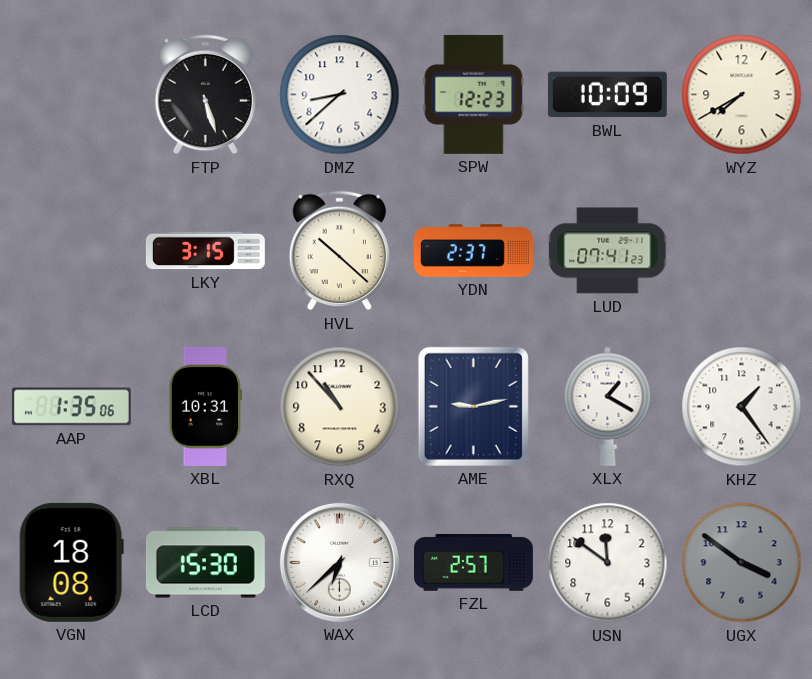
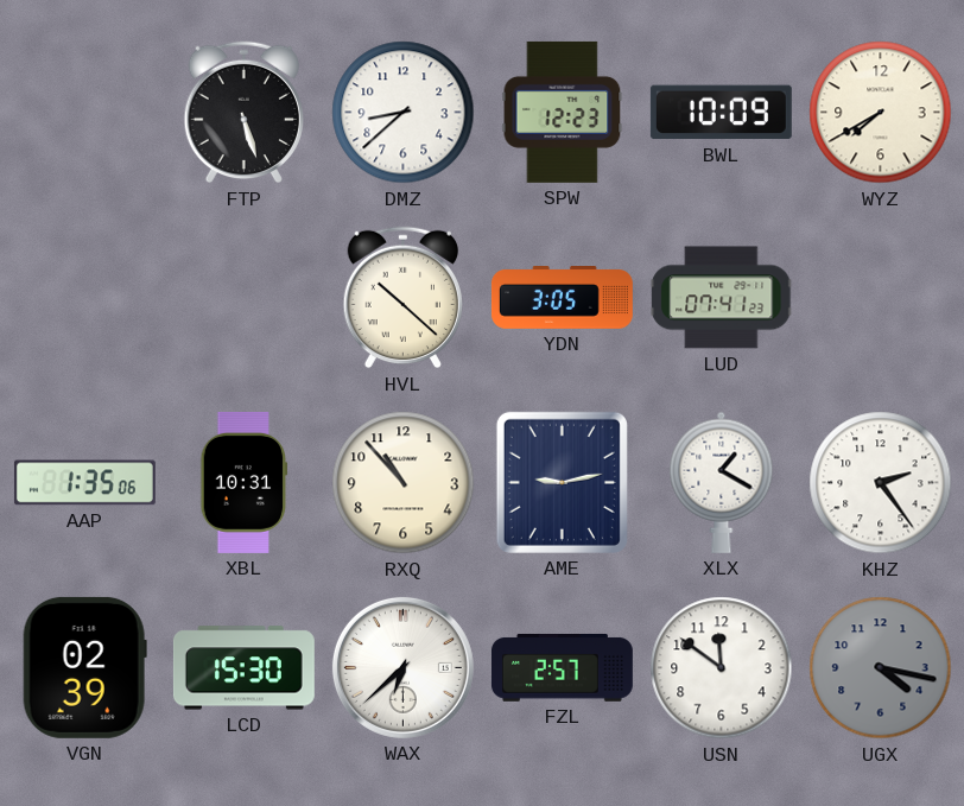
LKY: 3:15 -> none
YDN: 2:37 -> 3:05
KHZ: 1:24 -> 2:24
VGN: 18:08 -> 02:39
UGX: 3:51 -> 4:17
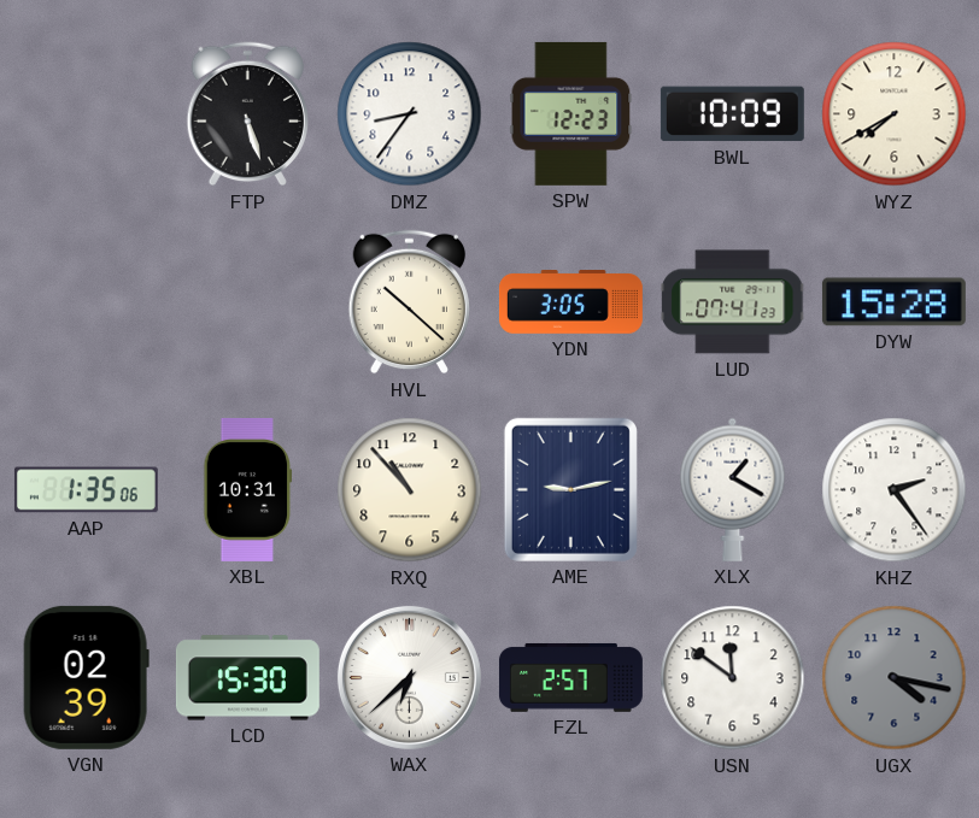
DMZ: 8:38 -> 8:36
DYW: none -> 15:28
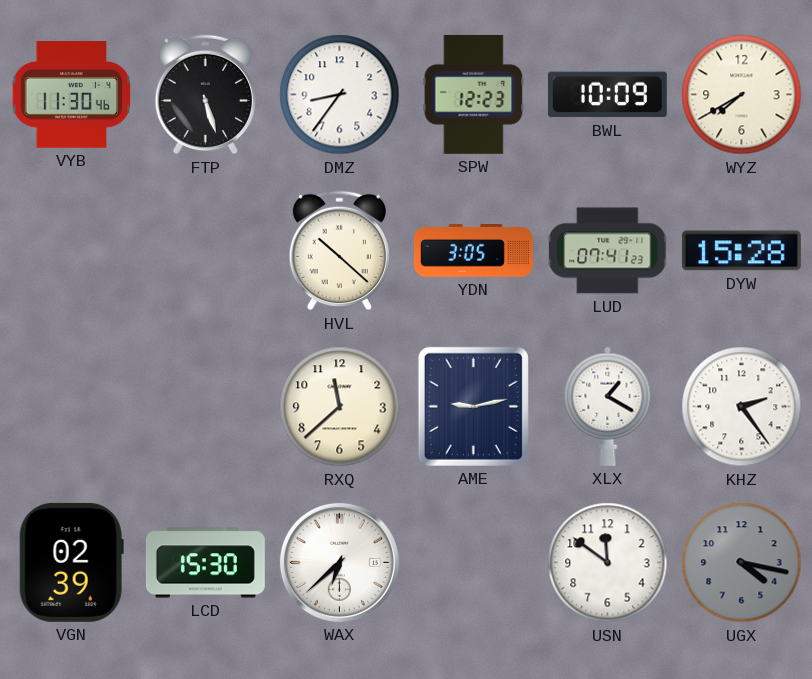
VYB: none -> 11:30
AAP: 1:35 -> none
XBL: 10:31 -> none
RXQ: 10:53 -> 11:38
FZL: 2:57 -> none
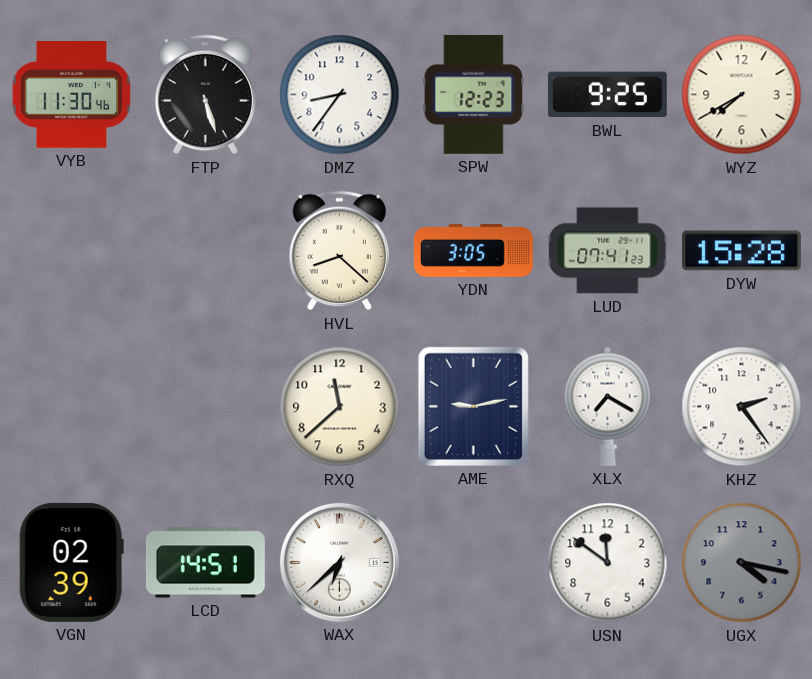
BWL: 10:09 -> 9:25
HVL: 10:22 -> 8:22
XLX: 1:20 -> 7:20
LCD: 15:30 -> 14:51
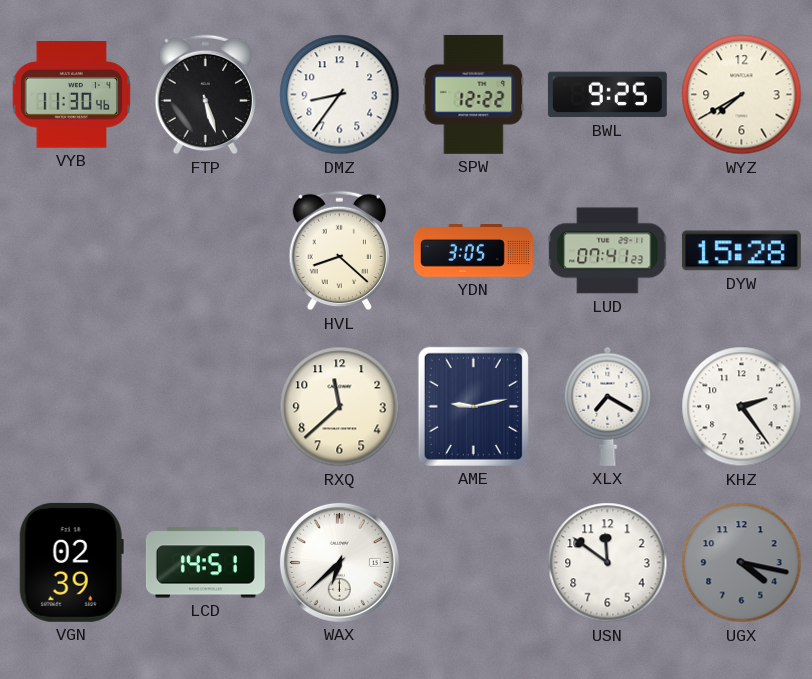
SPW: 12:23 -> 12:22
